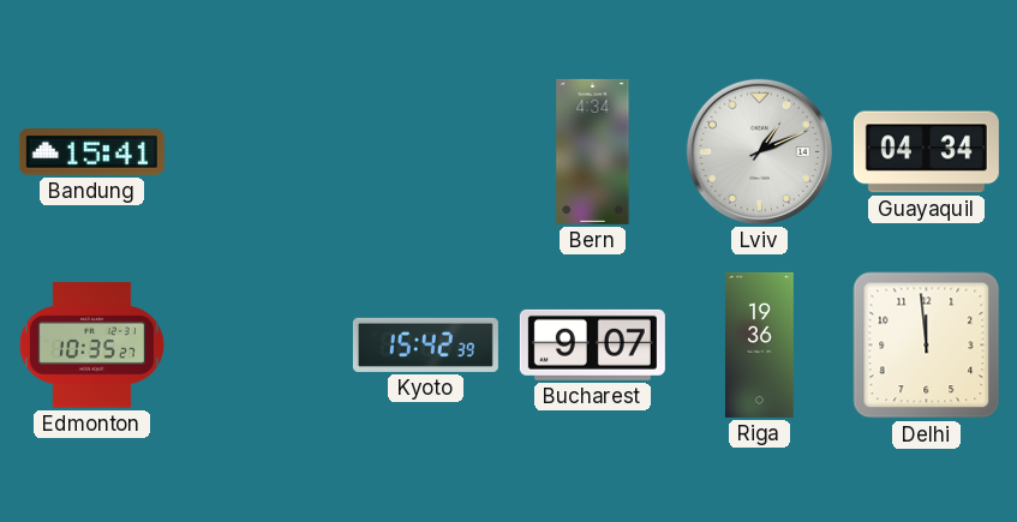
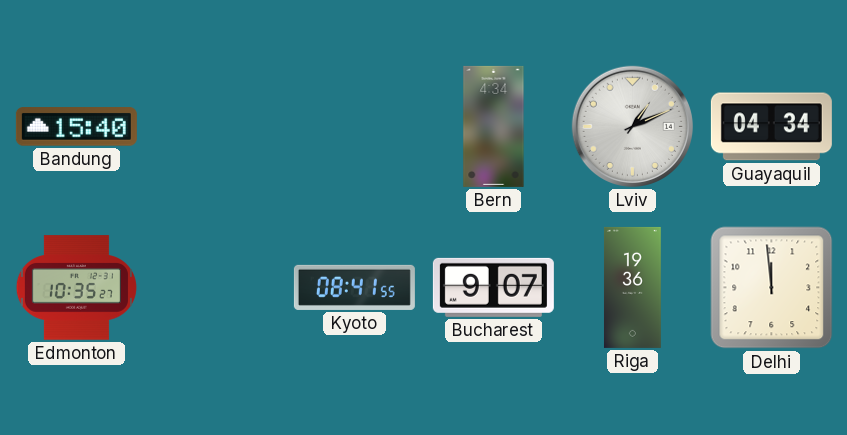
Bandung: 15:41 -> 15:40
Kyoto: 15:42 -> 08:41
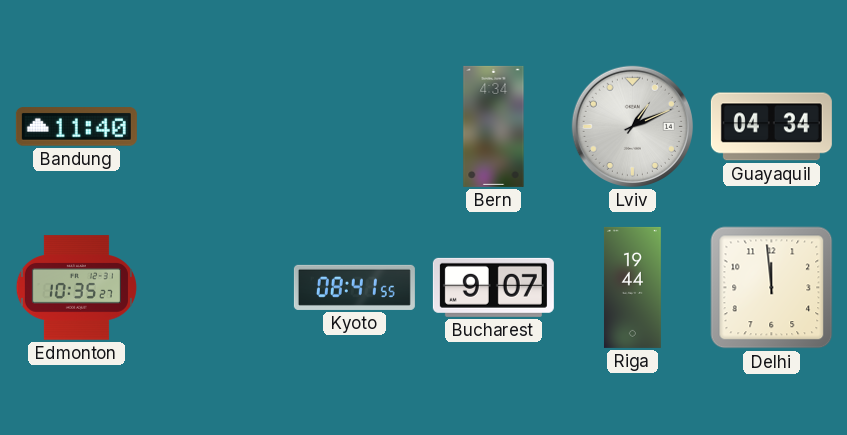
Bandung: 15:40 -> 11:40
Riga: 19:36 -> 19:44
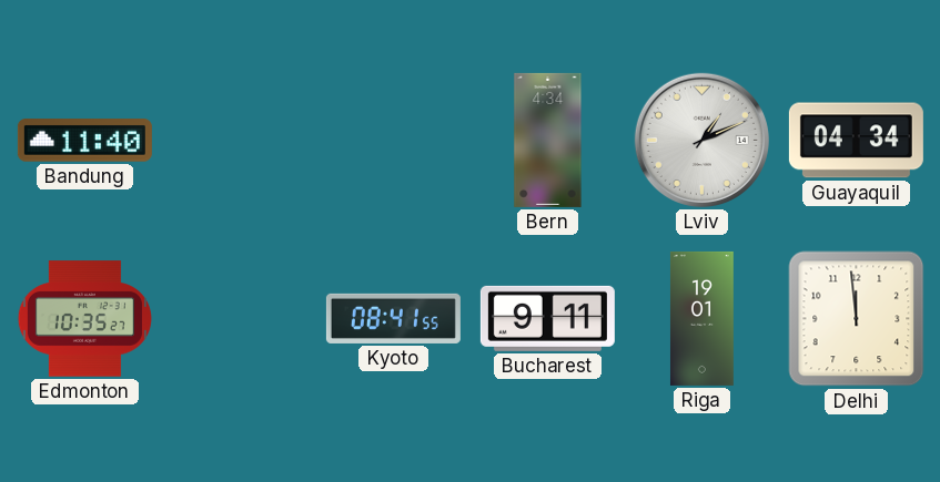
Bucharest: 9:07 -> 9:11
Riga: 19:44 -> 19:01
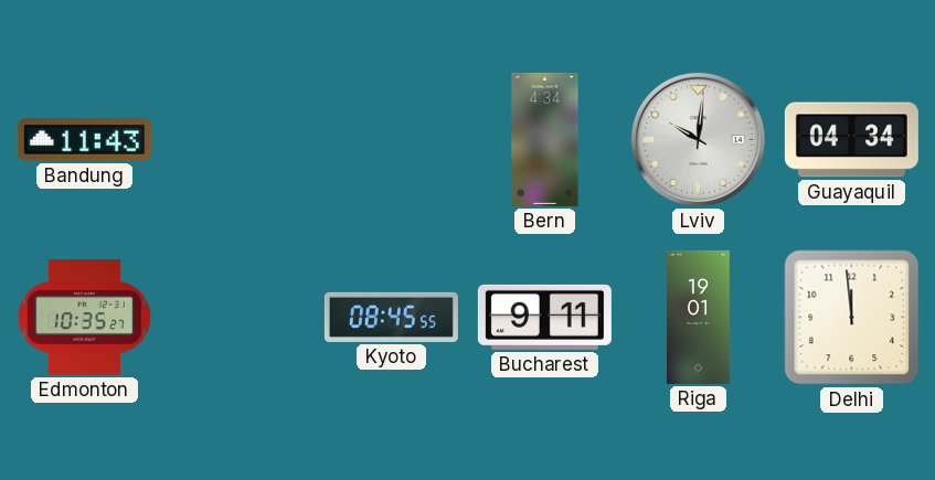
Bandung: 11:40 -> 11:43
Lviv: 1:11 -> 10:01
Kyoto: 08:41 -> 08:45
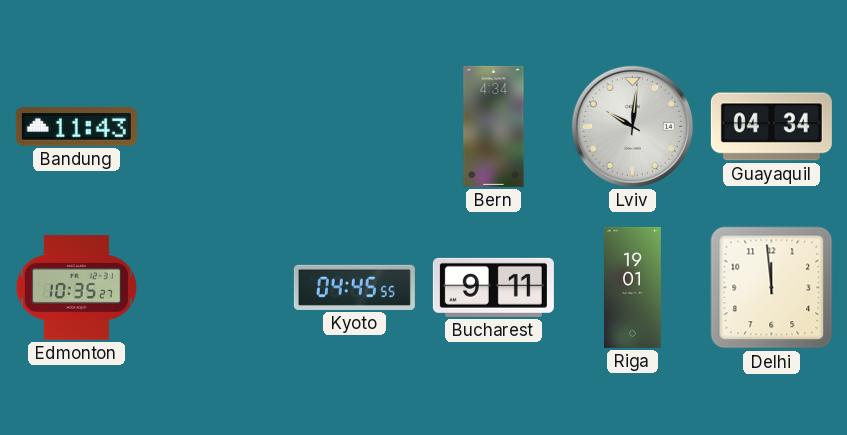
Kyoto: 08:45 -> 04:45
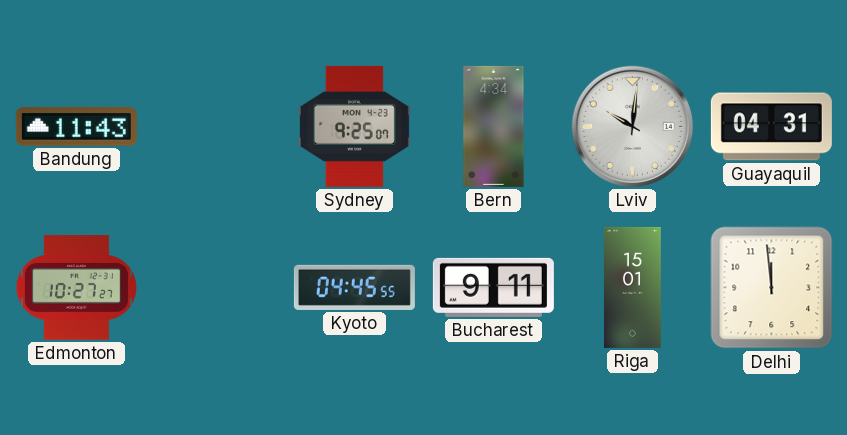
Sydney: none -> 9:25
Guayaquil: 04:34 -> 04:31
Edmonton: 10:35 -> 10:27
Riga: 19:01 -> 15:01
